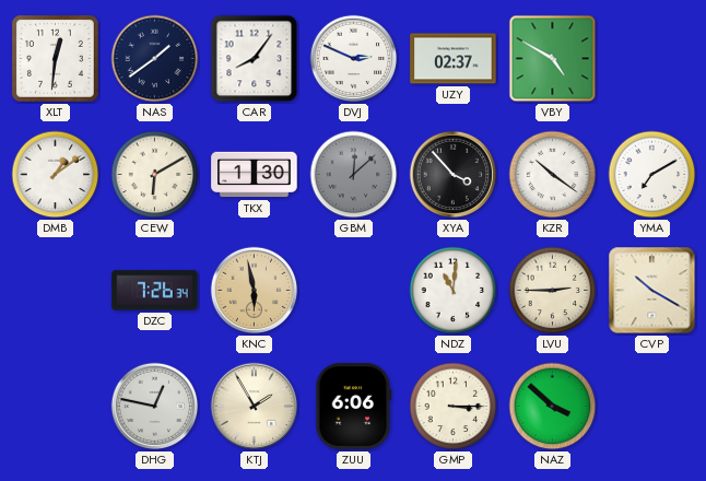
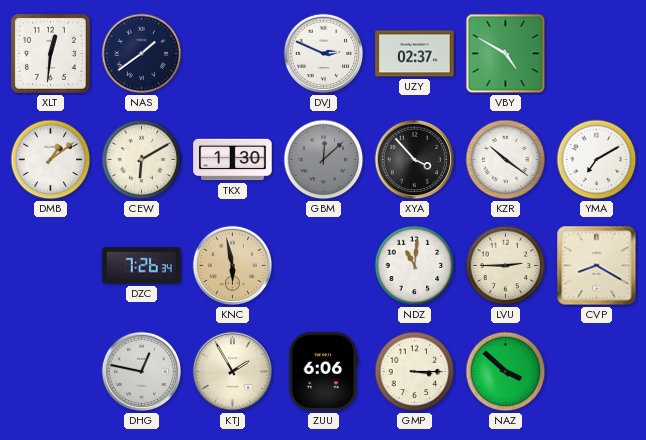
CAR: 8:06 -> none
CVP: 10:20 -> 8:20
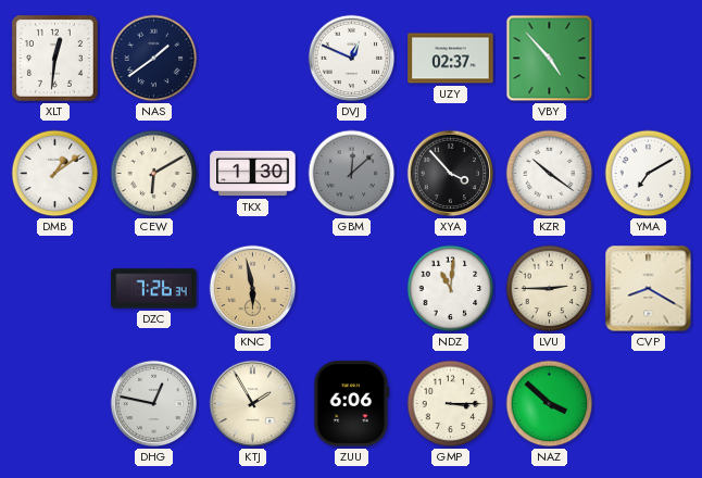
DVJ: 2:49 -> 12:49
VBY: 4:50 -> 4:53
